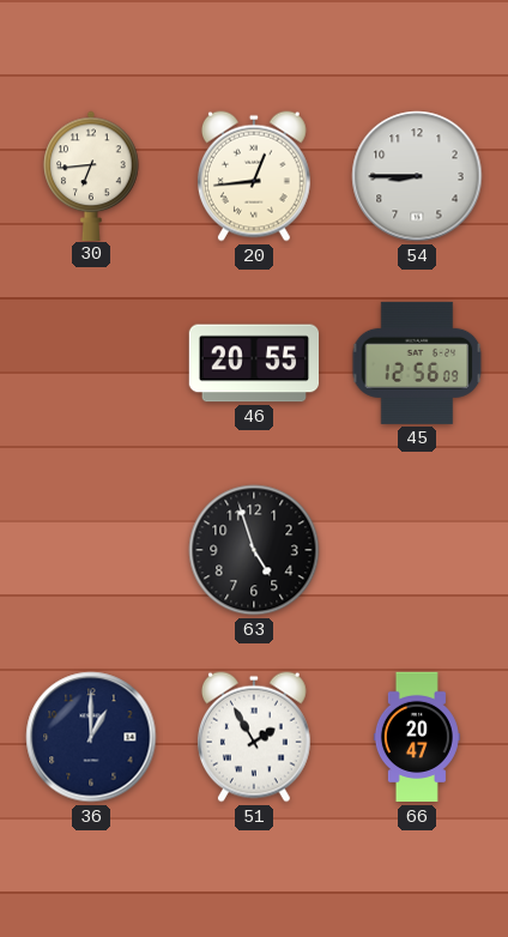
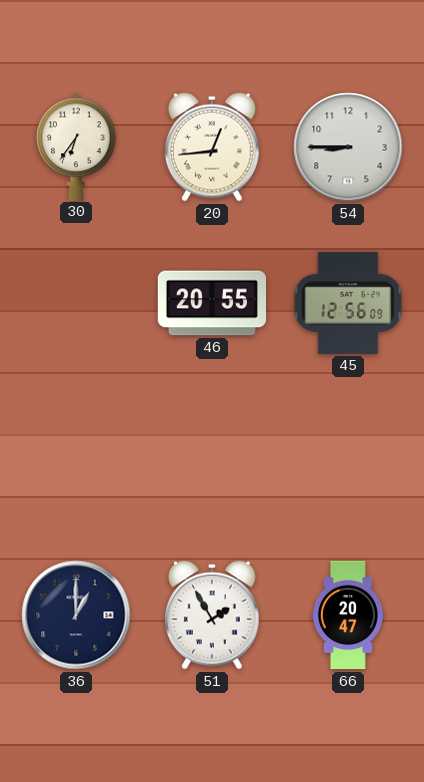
30: 6:44 -> 6:36
63: 4:57 -> none
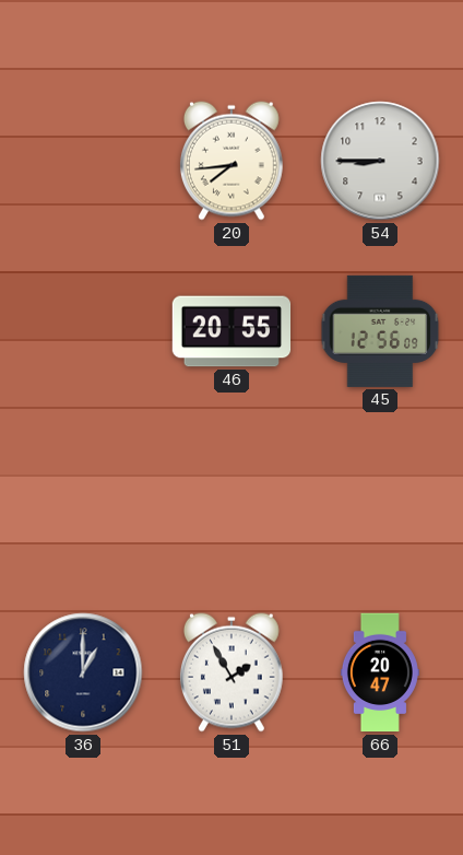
30: 6:36 -> none
20: 12:44 -> 7:44
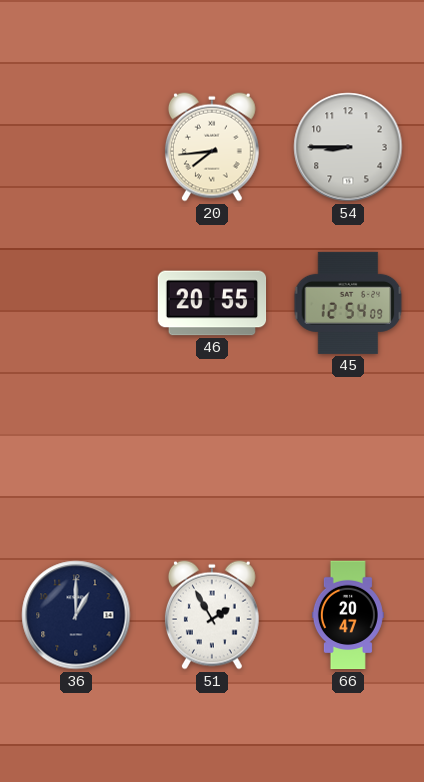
45: 12:56 -> 12:54
